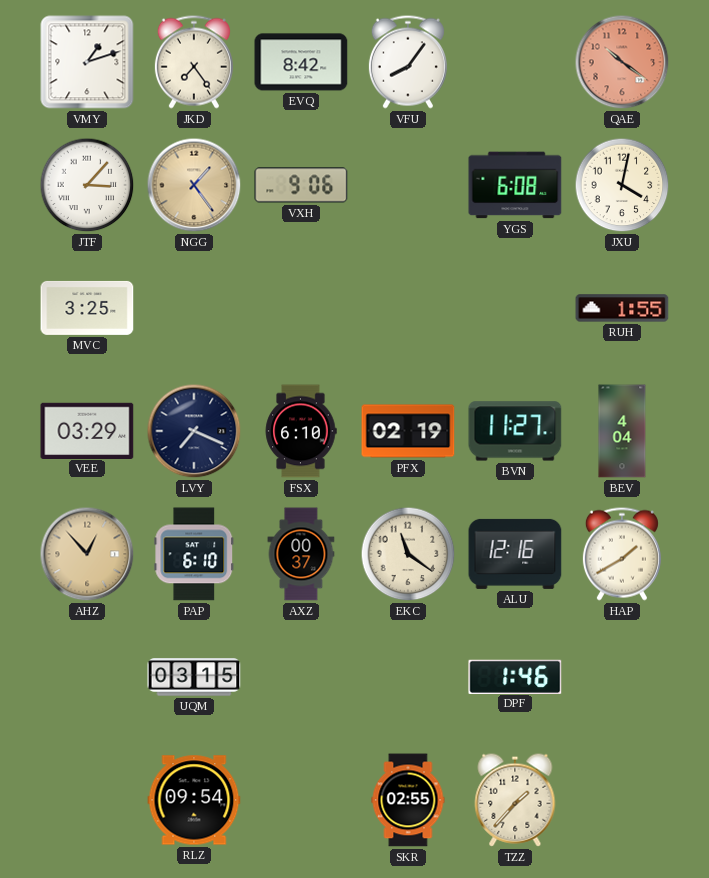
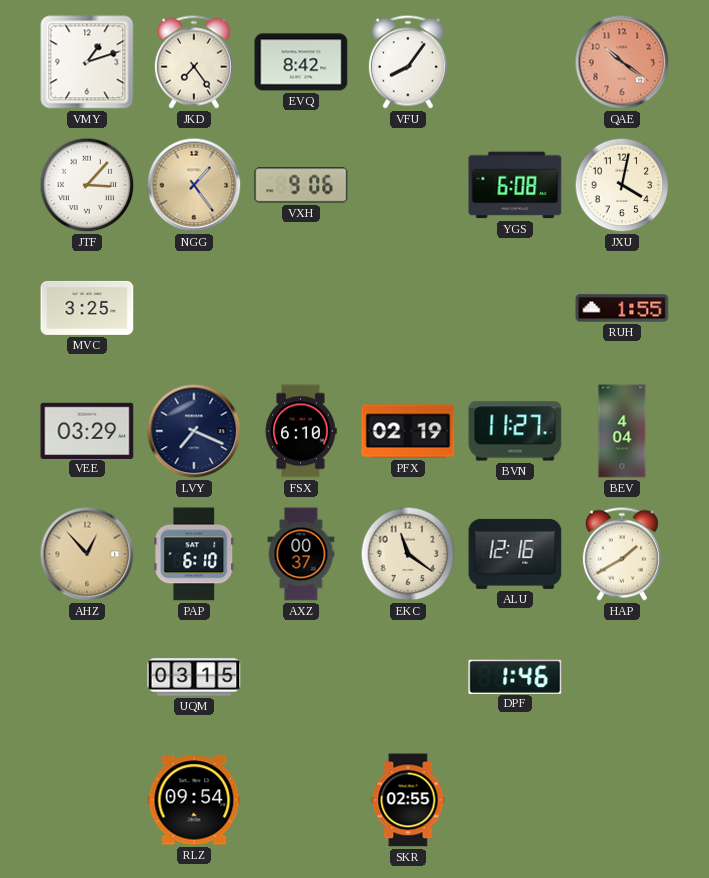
TZZ: 1:37 -> none
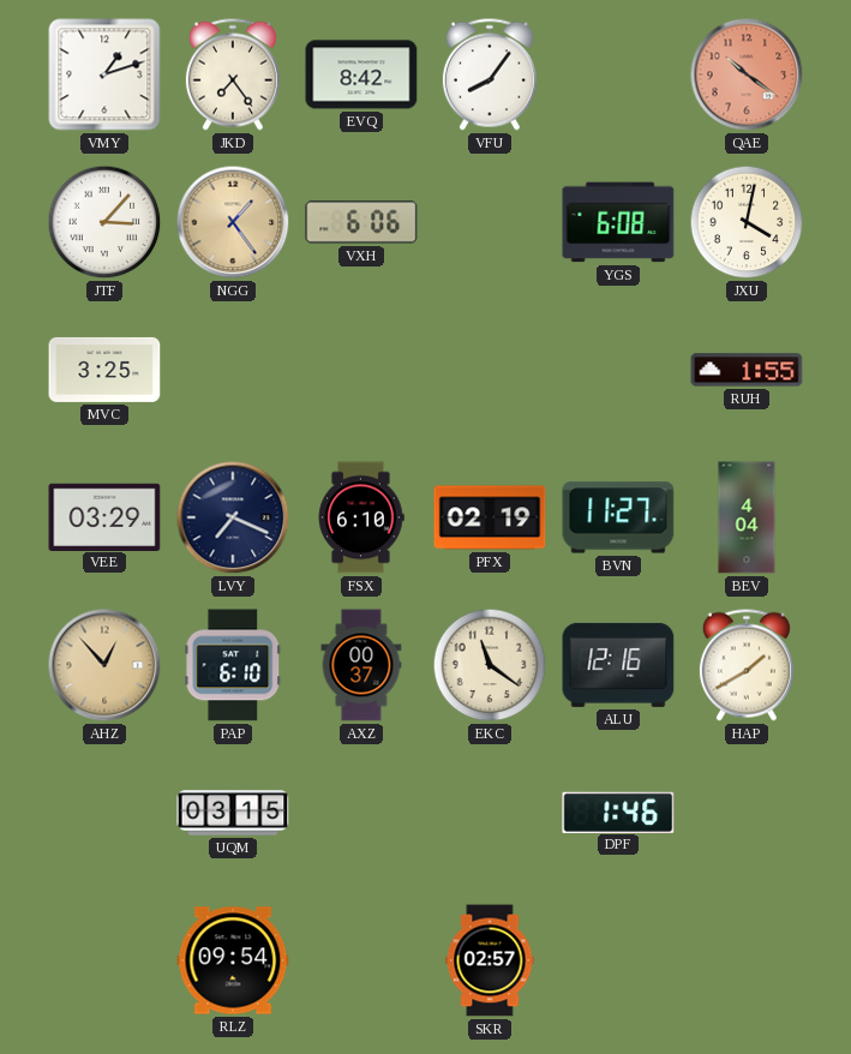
VXH: 9:06 -> 6:06
SKR: 02:55 -> 02:57
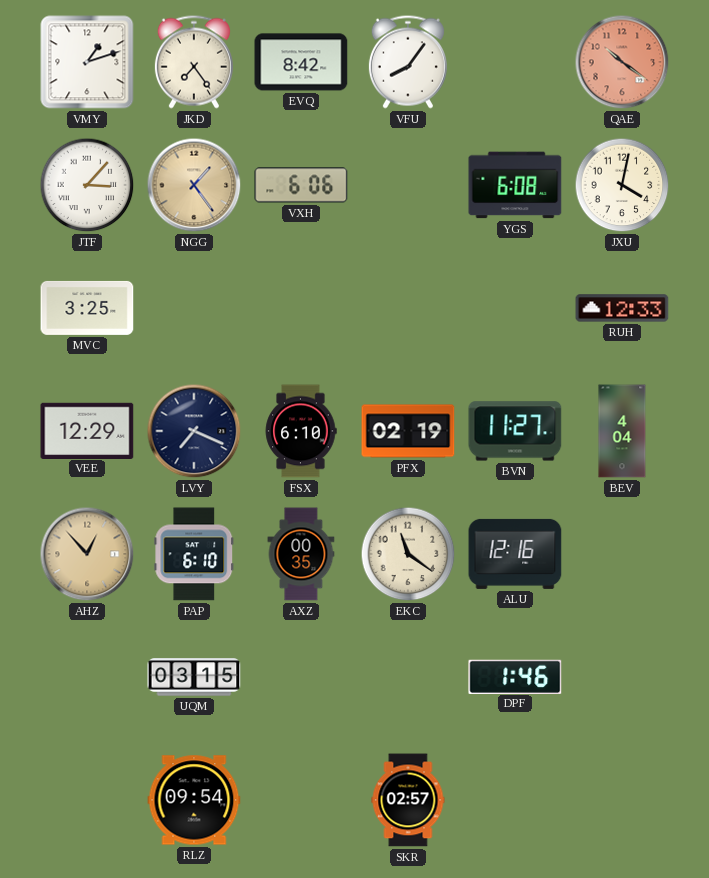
RUH: 1:55 -> 12:33
VEE: 03:29 -> 12:29
AXZ: 00:37 -> 00:35
HAP: 1:40 -> none
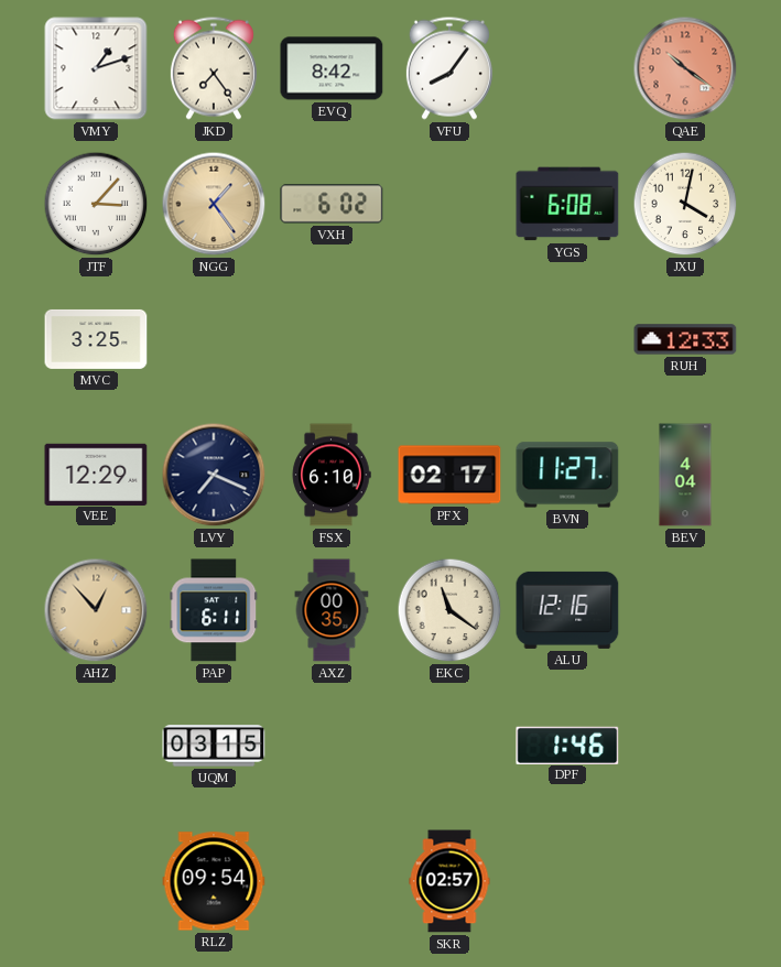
VXH: 6:06 -> 6:02
PFX: 02:19 -> 02:17
PAP: 6:10 -> 6:11
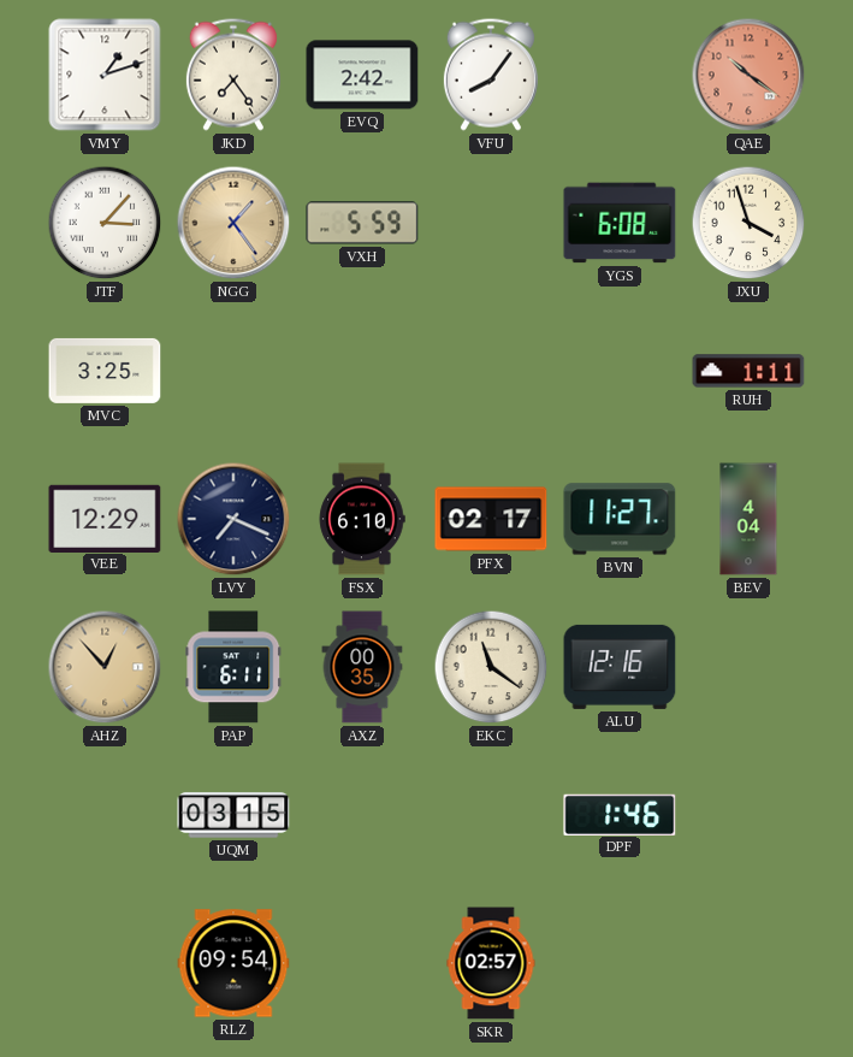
EVQ: 8:42 -> 2:42
VXH: 6:02 -> 5:59
JXU: 4:02 -> 3:57
RUH: 12:33 -> 1:11
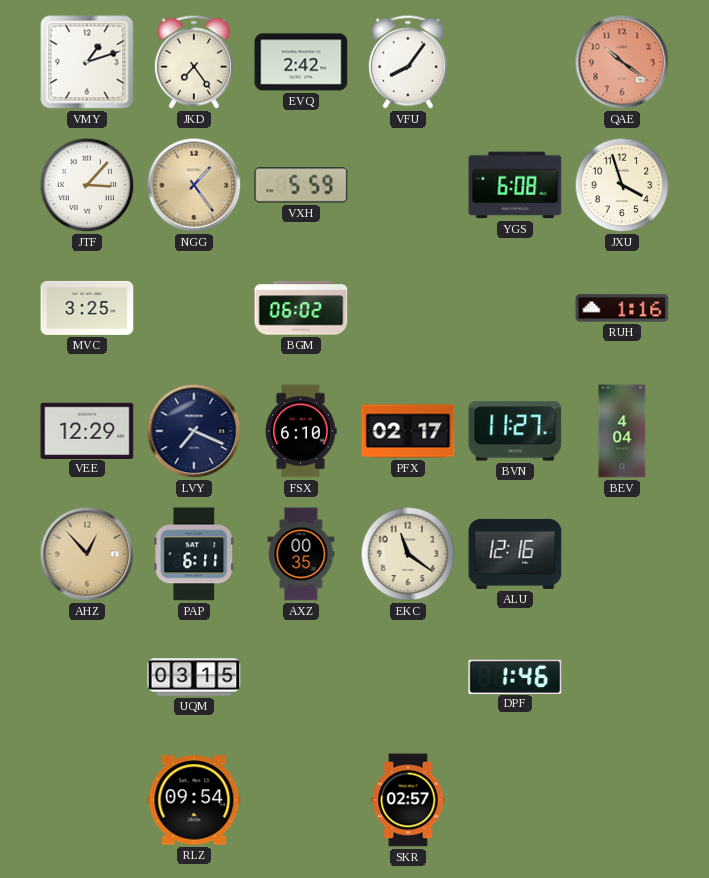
BGM: none -> 06:02
RUH: 1:11 -> 1:16
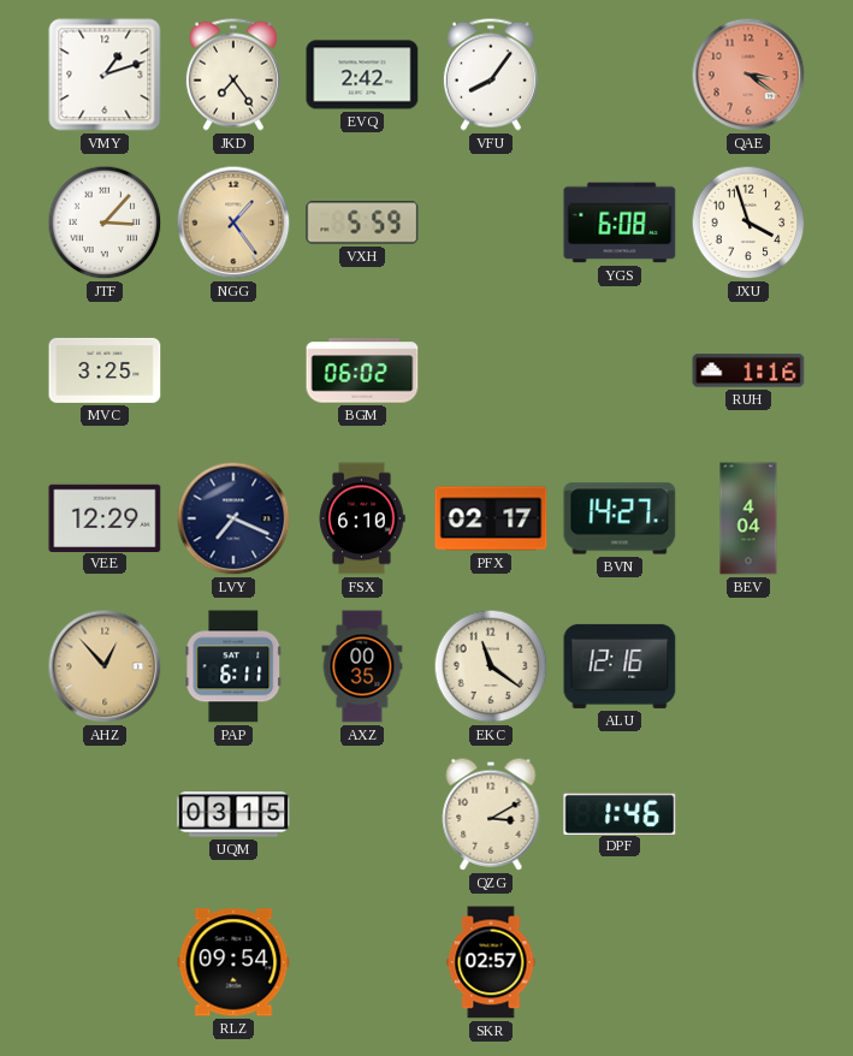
QAE: 10:21 -> 3:21
BVN: 11:27 -> 14:27
QZG: none -> 3:10
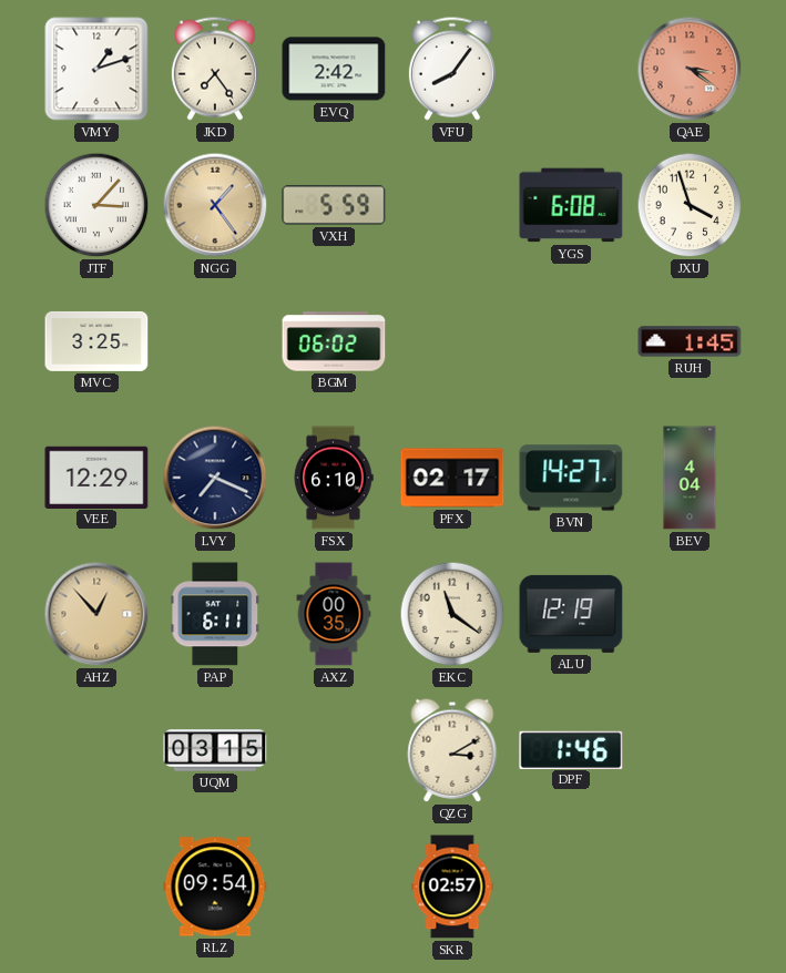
RUH: 1:16 -> 1:45
ALU: 12:16 -> 12:19
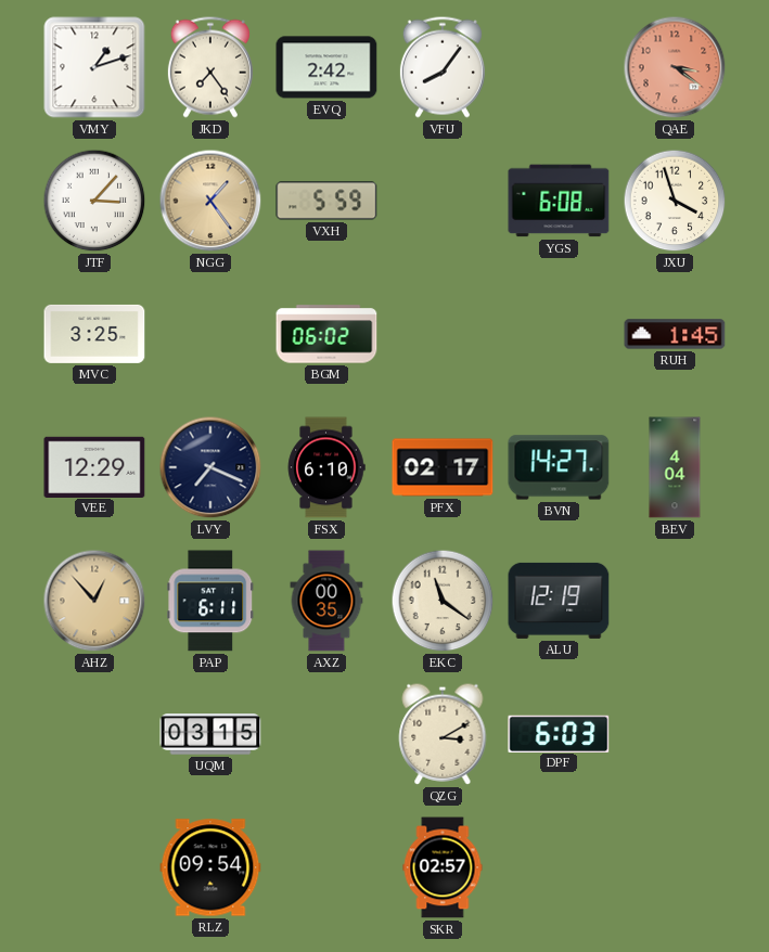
DPF: 1:46 -> 6:03
